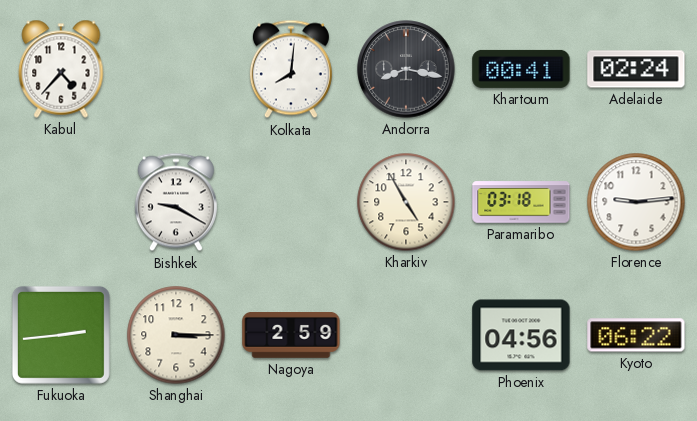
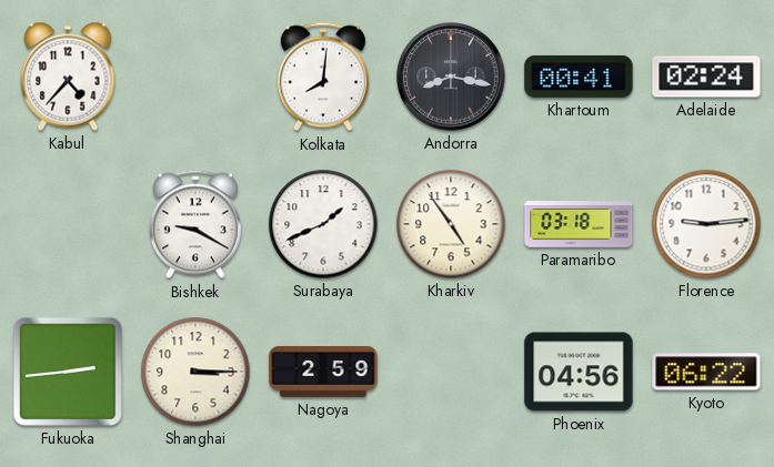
Surabaya: none -> 1:41
Kharkiv: 4:55 -> 4:54
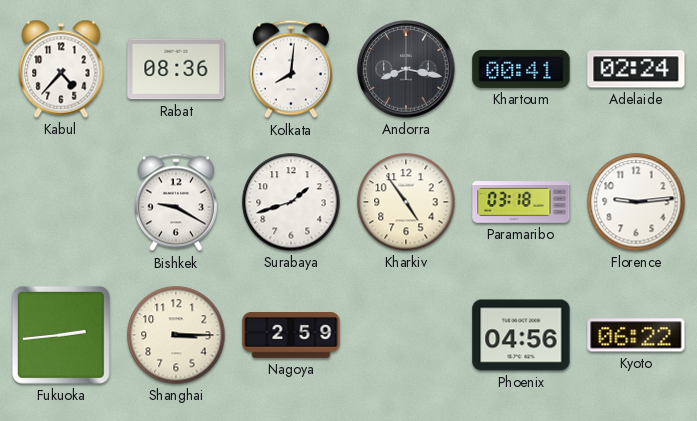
Rabat: none -> 08:36
Surabaya: 1:41 -> 1:42
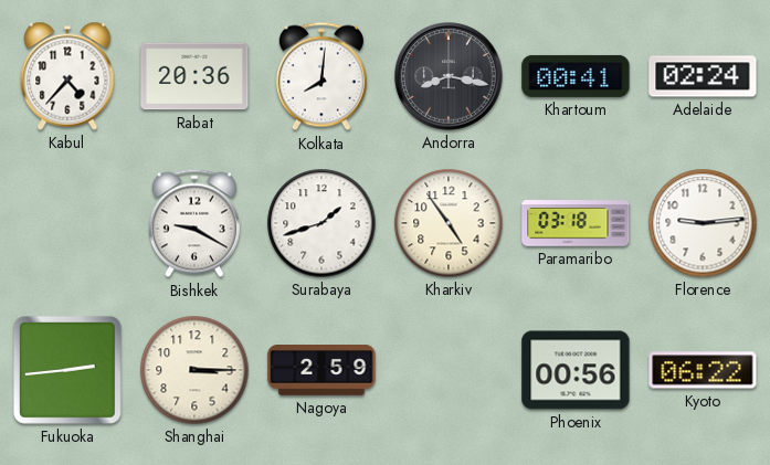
Rabat: 08:36 -> 20:36
Phoenix: 04:56 -> 00:56
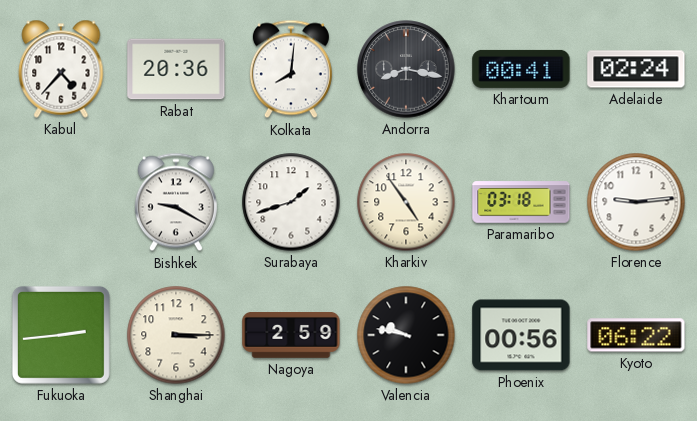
Valencia: none -> 9:47
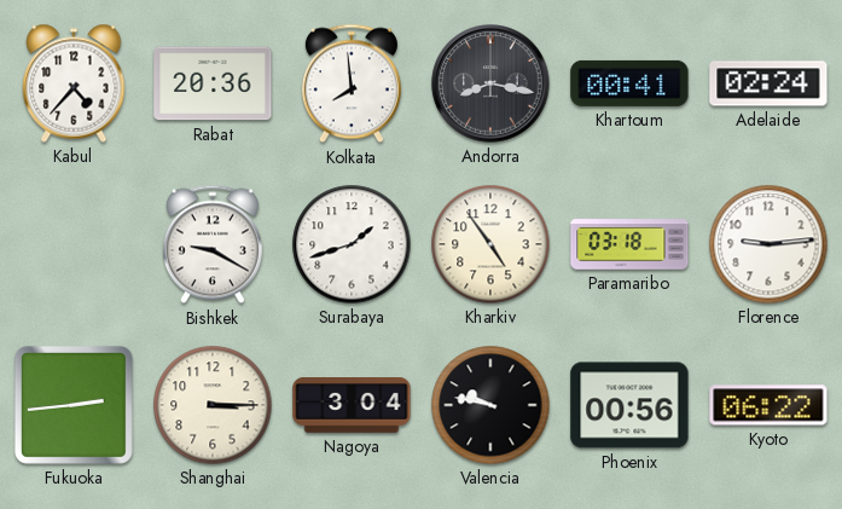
Kolkata: 8:01 -> 7:59
Nagoya: 2:59 -> 3:04
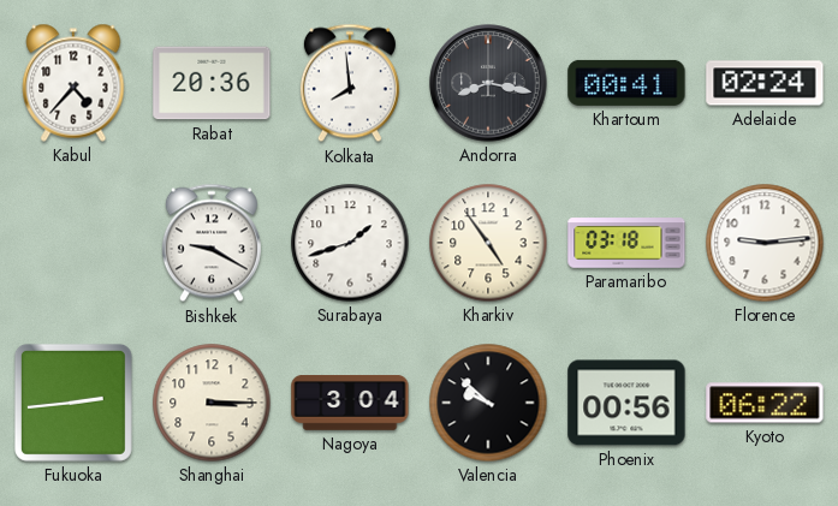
Valencia: 9:47 -> 9:52
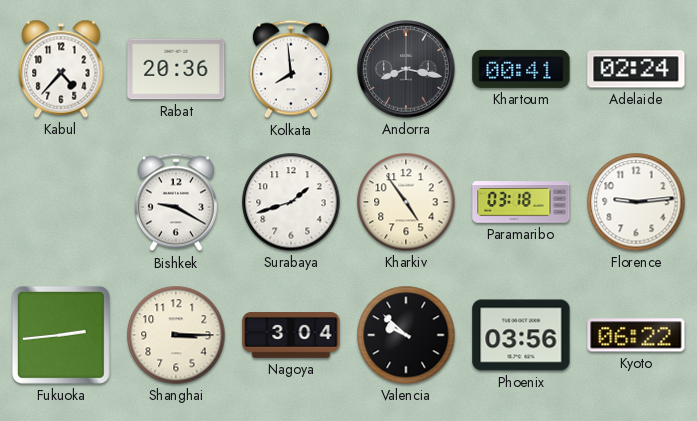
Phoenix: 00:56 -> 03:56
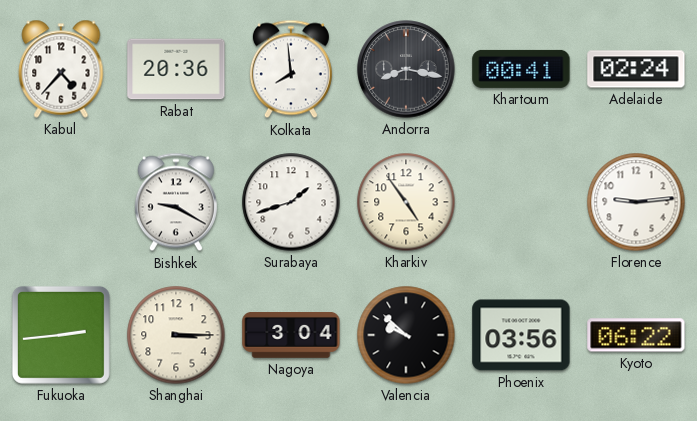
Paramaribo: 03:18 -> none
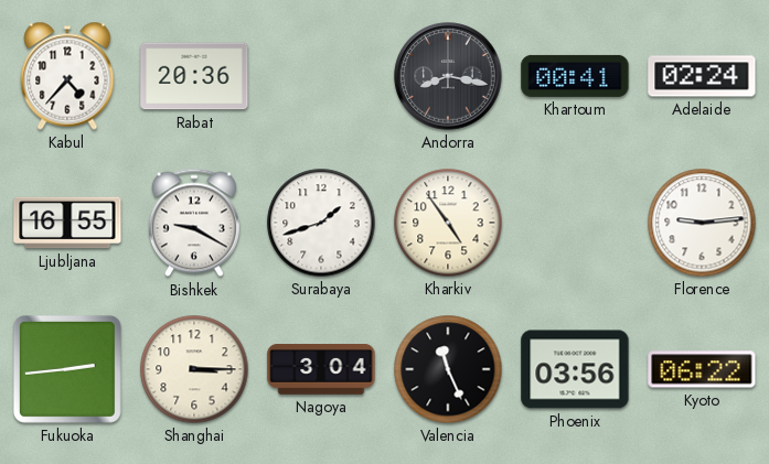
Kolkata: 7:59 -> none
Ljubljana: none -> 16:55
Valencia: 9:52 -> 11:26
